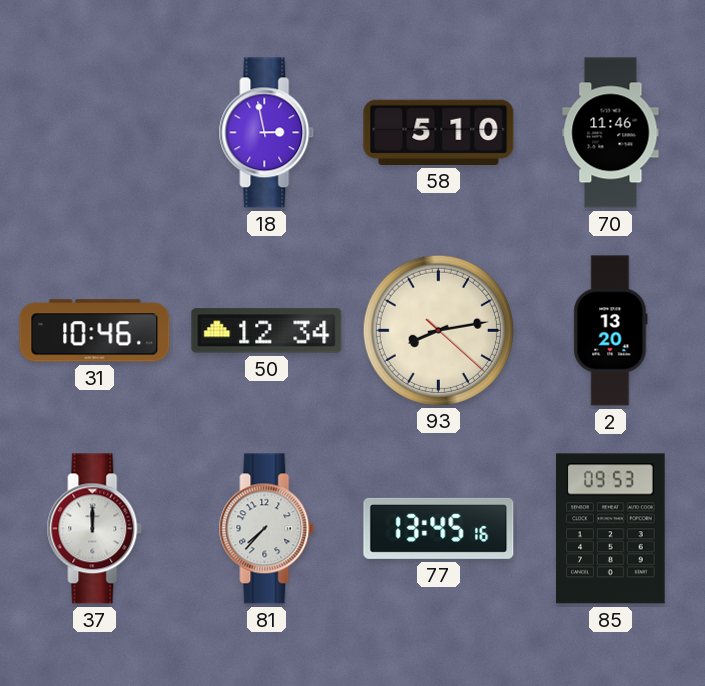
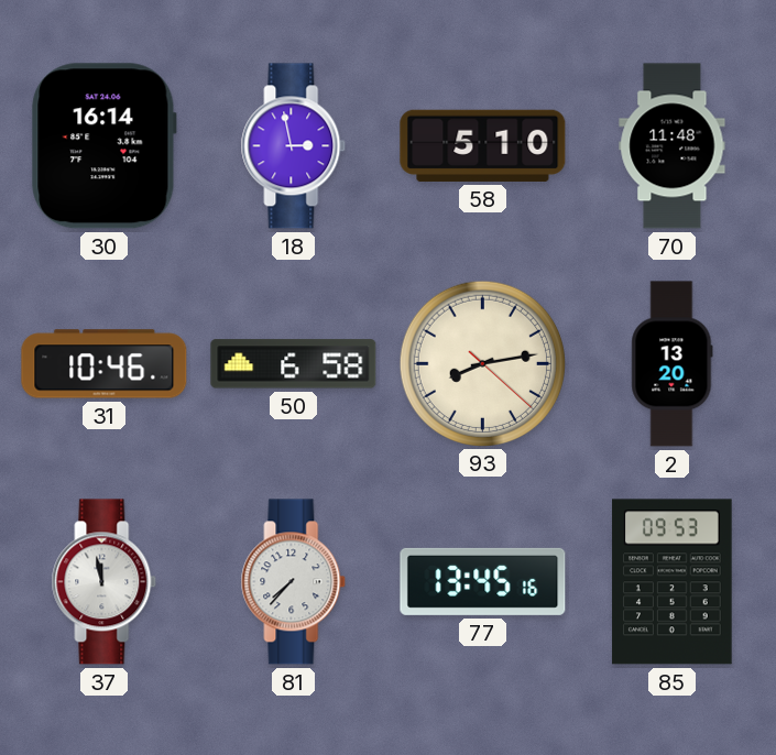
30: none -> 16:14
70: 11:46 -> 11:48
50: 12:34 -> 6:58
37: 12:00 -> 11:58
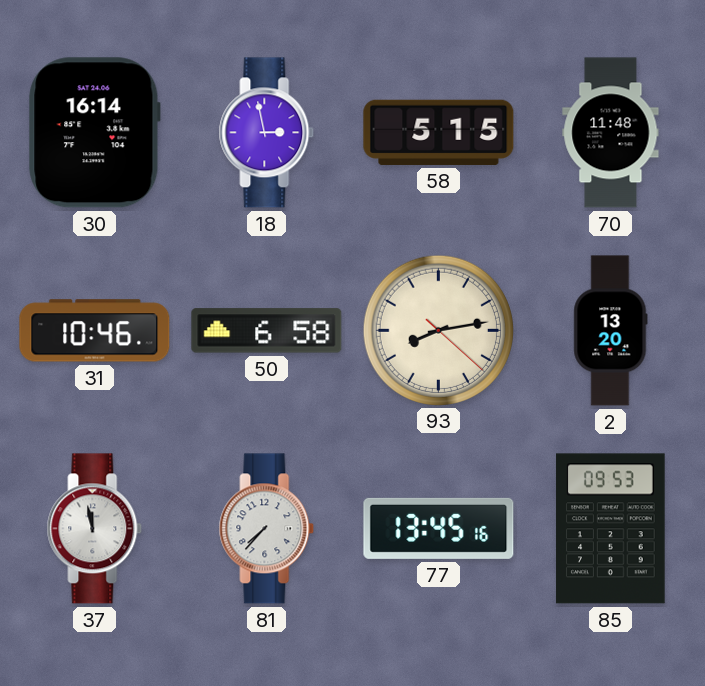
58: 5:10 -> 5:15
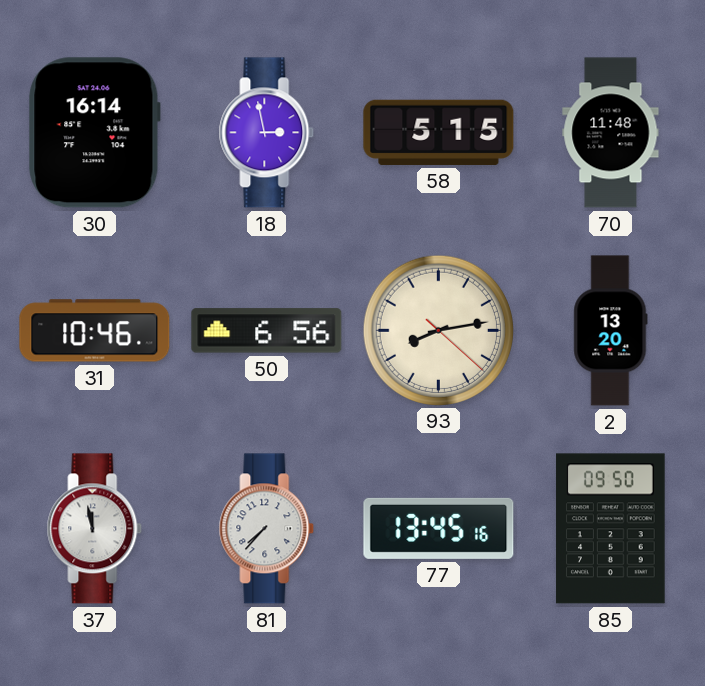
50: 6:58 -> 6:56
85: 09:53 -> 09:50
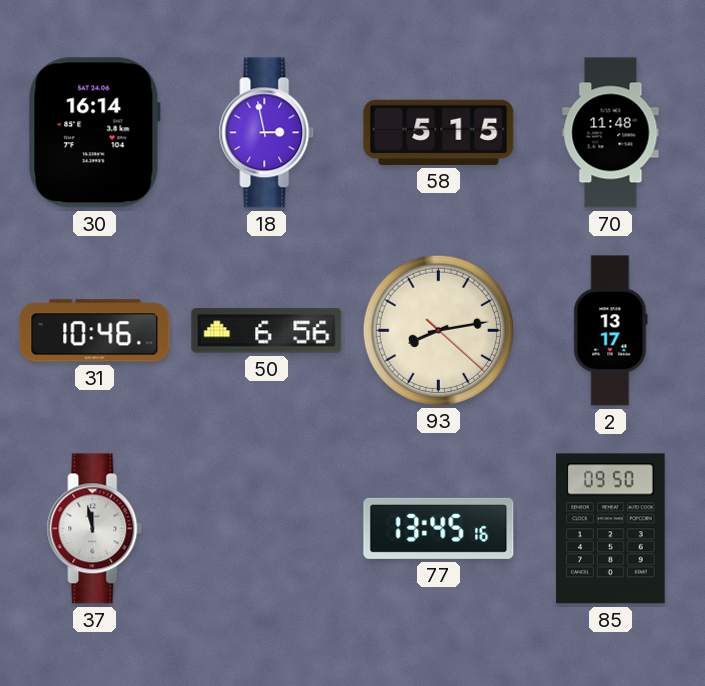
2: 13:20 -> 13:17
81: 7:37 -> none
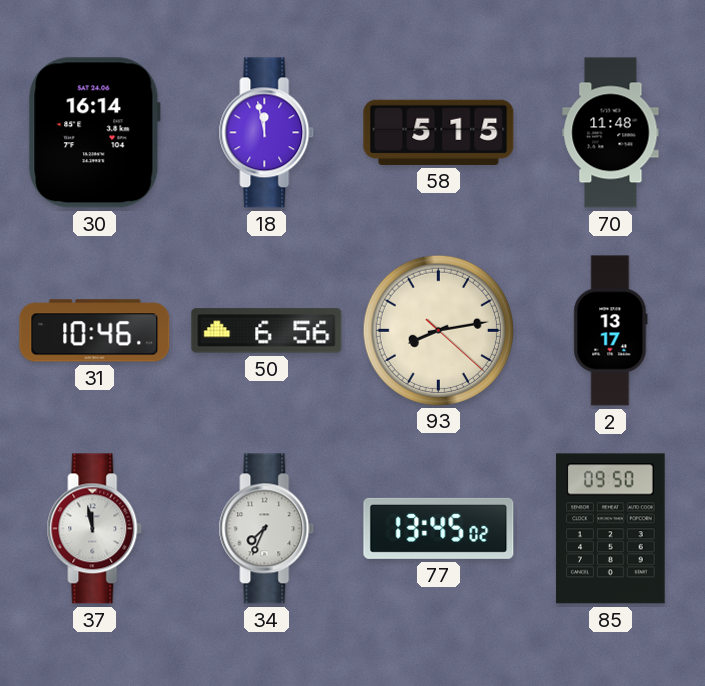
18: 2:58 -> 11:58
34: none -> 7:34
77: 13:45:16 -> 13:45:02
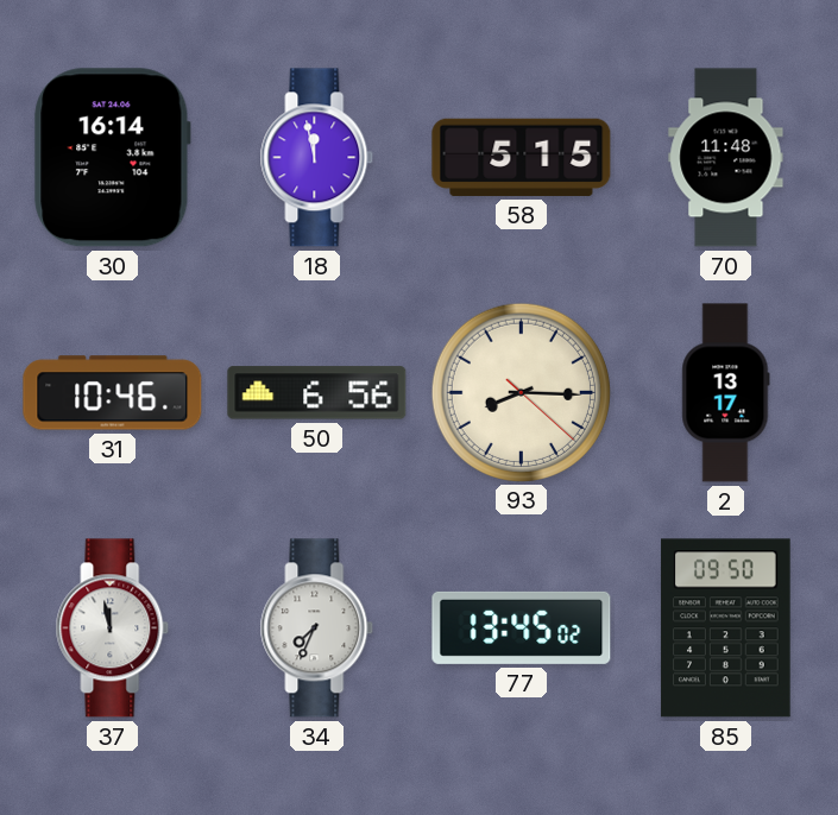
93: 8:13 -> 8:15
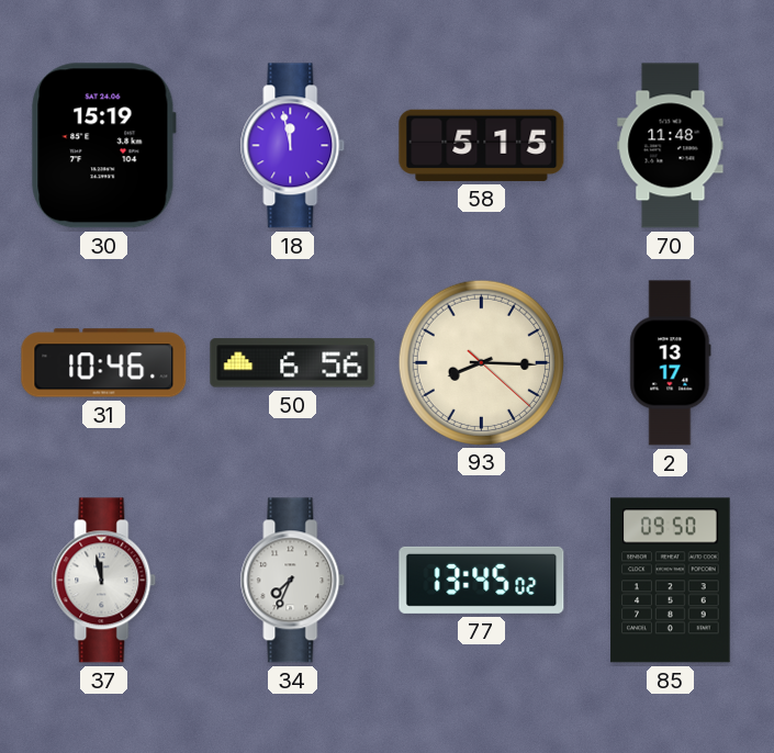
30: 16:14 -> 15:19
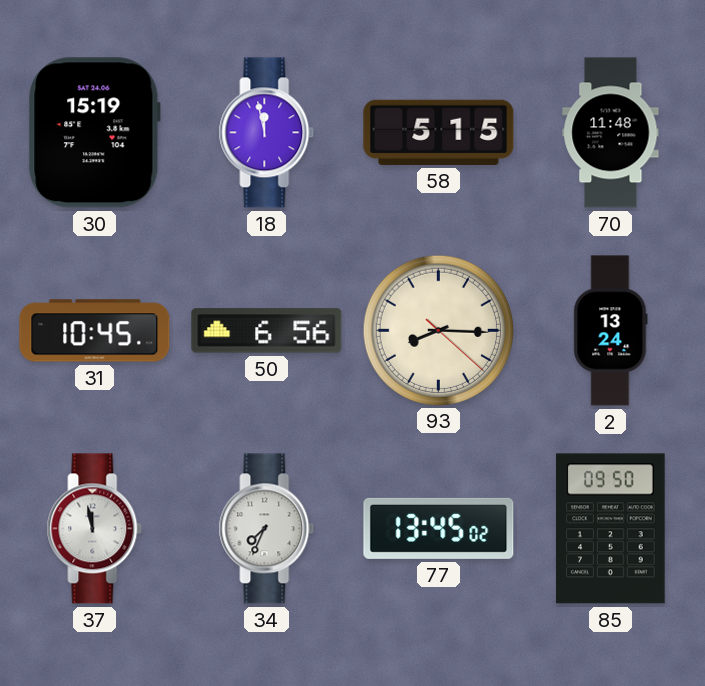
31: 10:46 -> 10:45
2: 13:17 -> 13:24
